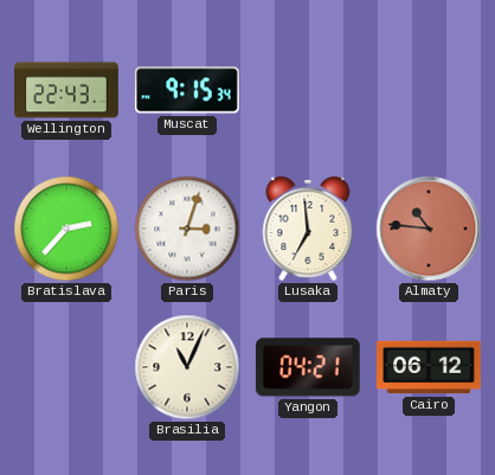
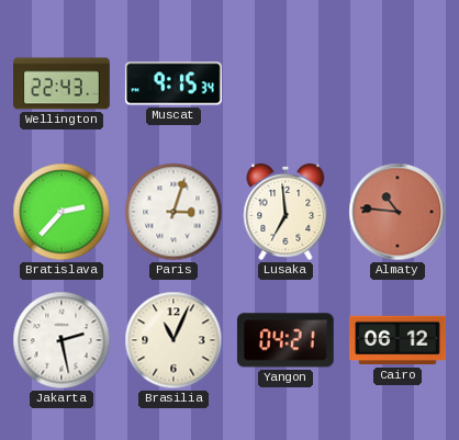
Jakarta: none -> 2:28
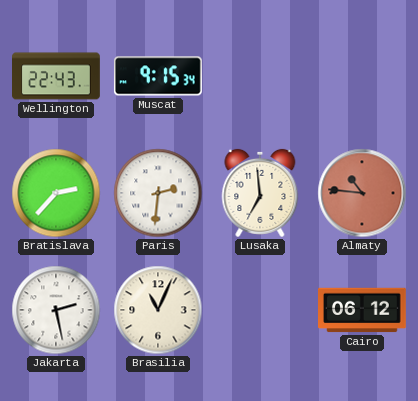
Paris: 3:03 -> 2:31
Yangon: 04:21 -> none
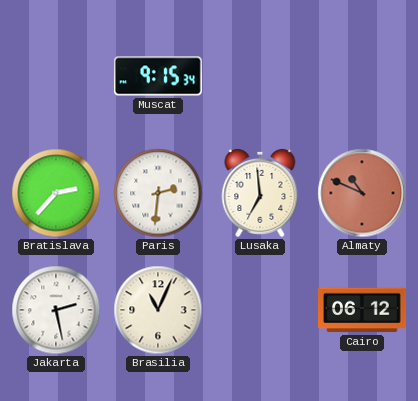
Wellington: 22:43 -> none
Almaty: 10:46 -> 10:49
